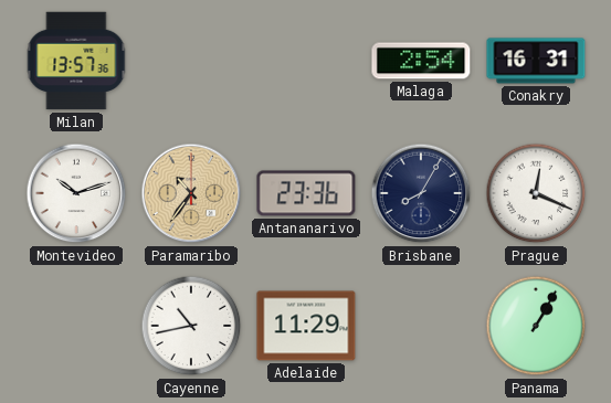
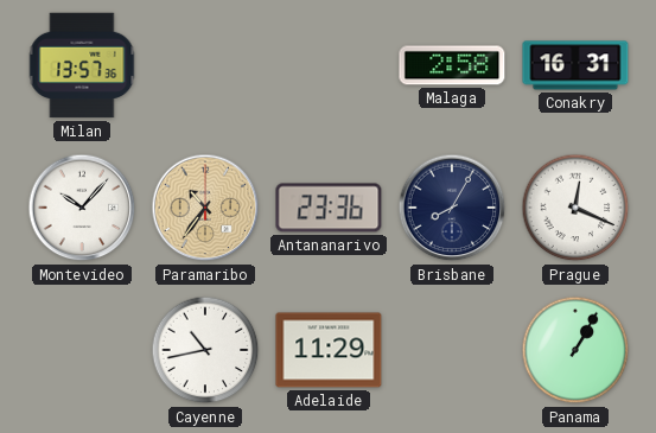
Malaga: 2:54 -> 2:58
Montevideo: 10:12 -> 10:07
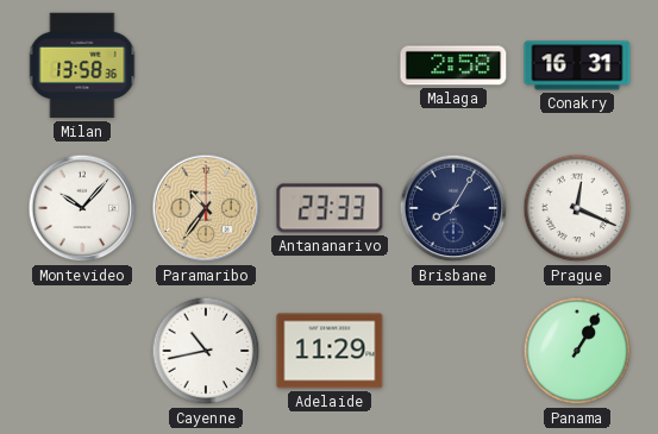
Milan: 13:57 -> 13:58
Antananarivo: 23:36 -> 23:33
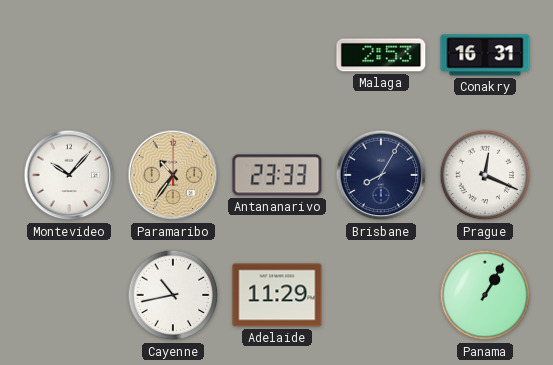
Milan: 13:58 -> none
Malaga: 2:58 -> 2:53
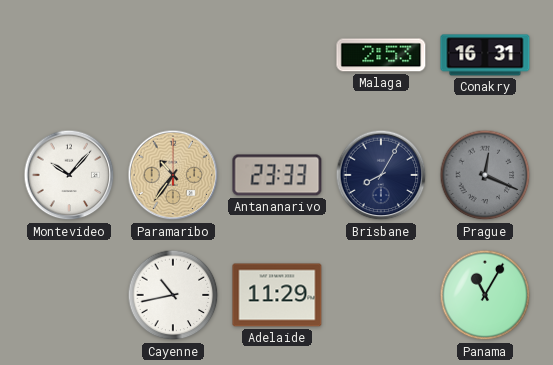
Prague dial: white -> grey
Panama: 1:05 -> 11:05
